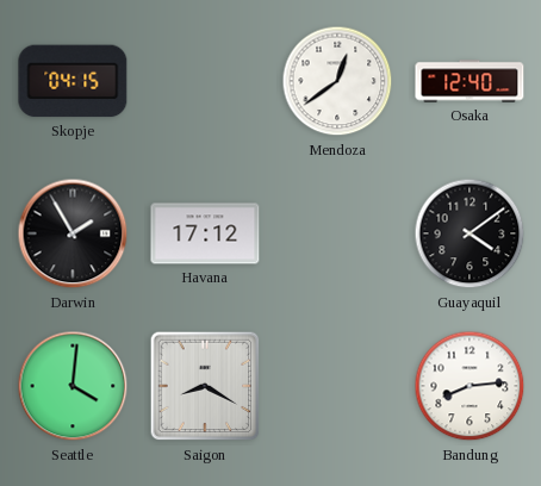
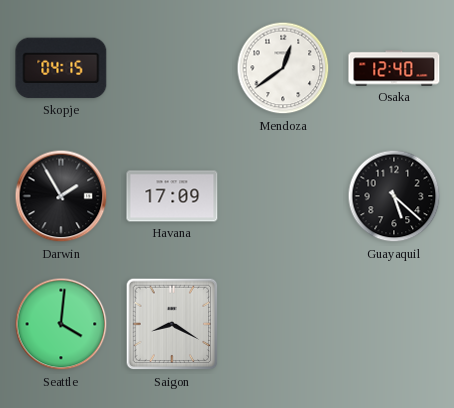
Havana: 17:12 -> 17:09
Guayaquil: 4:09 -> 5:22
Bandung: 8:14 -> none
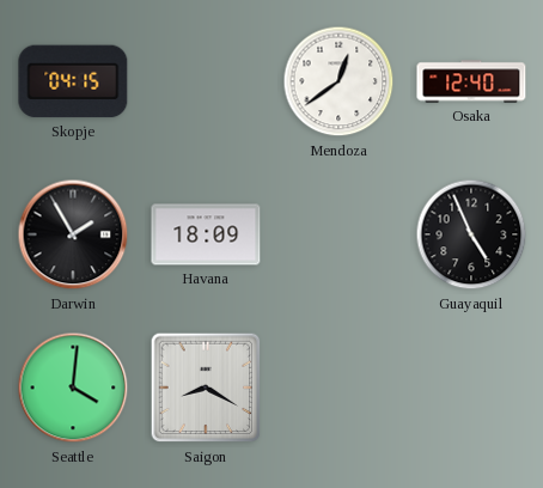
Havana: 17:09 -> 18:09
Guayaquil: 5:22 -> 4:56
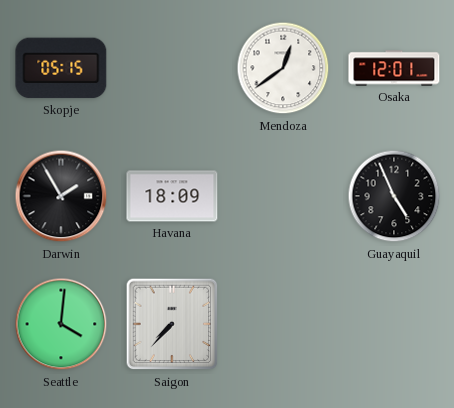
Skopje: 04:15 -> 05:15
Osaka: 12:40 -> 12:01
Saigon: 8:20 -> 7:37
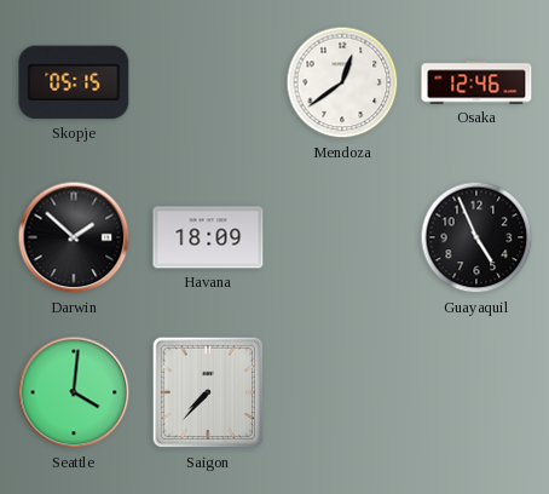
Osaka: 12:01 -> 12:46
Darwin: 1:55 -> 1:52
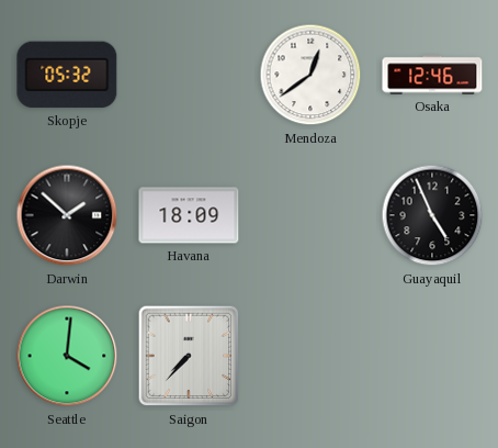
Skopje: 05:15 -> 05:32
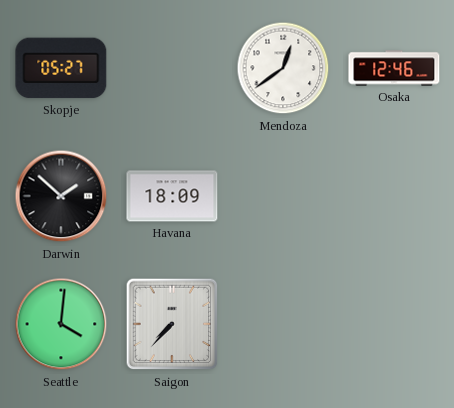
Skopje: 05:32 -> 05:27
Guayaquil: 4:56 -> none
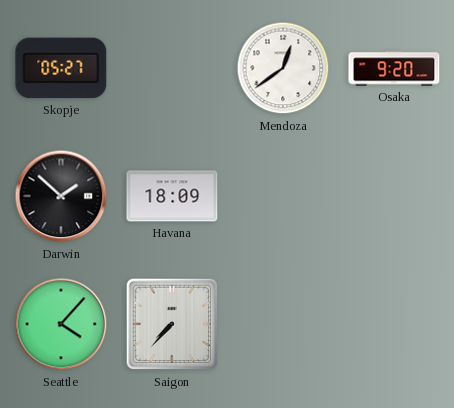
Osaka: 12:46 -> 9:20
Seattle: 4:01 -> 4:07
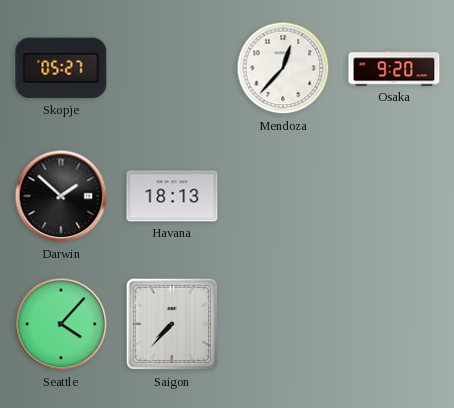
Mendoza: 12:39 -> 12:37
Havana: 18:09 -> 18:13
